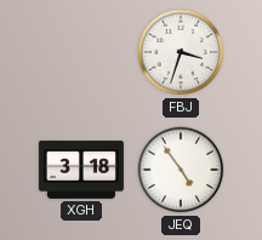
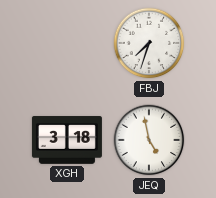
FBJ: 3:33 -> 7:33
JEQ: 4:54 -> 4:58
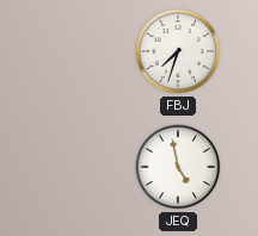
XGH: 3:18 -> none
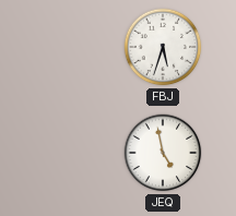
FBJ: 7:33 -> 5:33
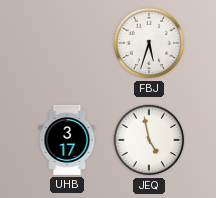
UHB: none -> 3:17
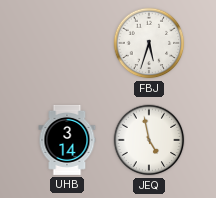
UHB: 3:17 -> 3:14
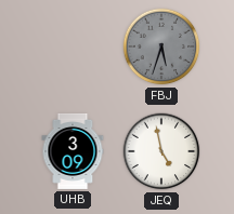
FBJ dial: white -> grey
UHB: 3:14 -> 3:09
